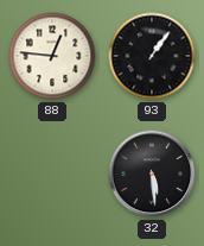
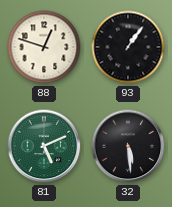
88: 12:46 -> 12:48
81: none -> 5:11
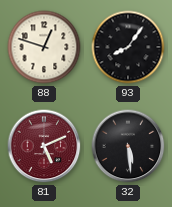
93: 1:06 -> 8:06
81 dial: green -> burgundy
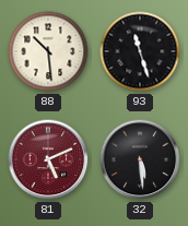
88: 12:48 -> 10:29
93: 8:06 -> 11:27
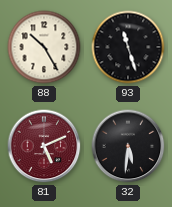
88: 10:29 -> 10:25
32: 5:29 -> 5:31
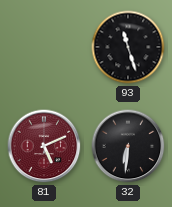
88: 10:25 -> none
32: 5:31 -> 6:31
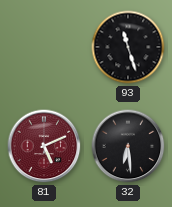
32: 6:31 -> 6:29
